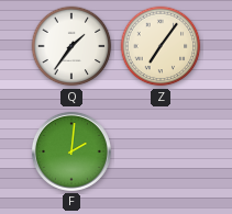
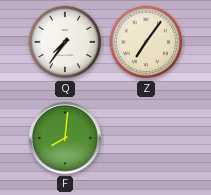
Q: 1:36 -> 7:36
F: 2:01 -> 8:01
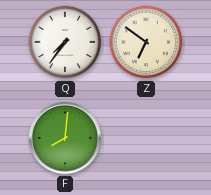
Z: 7:06 -> 6:51
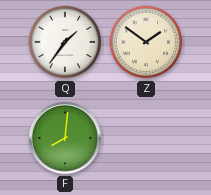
Q: 7:36 -> 1:36
Z: 6:51 -> 1:51
